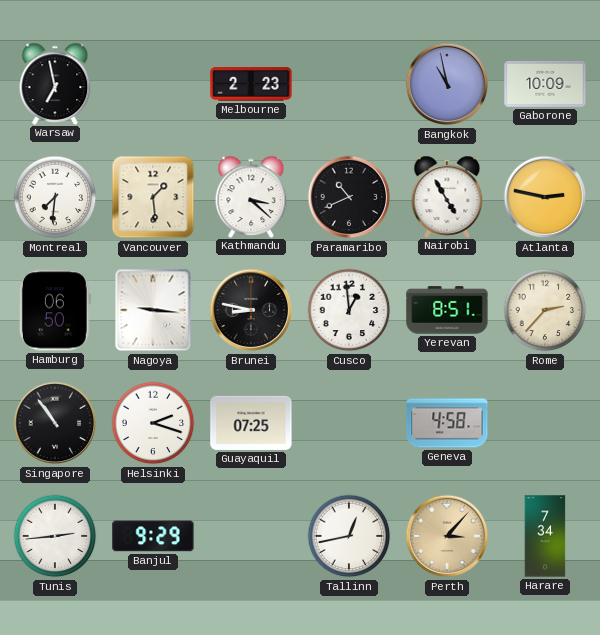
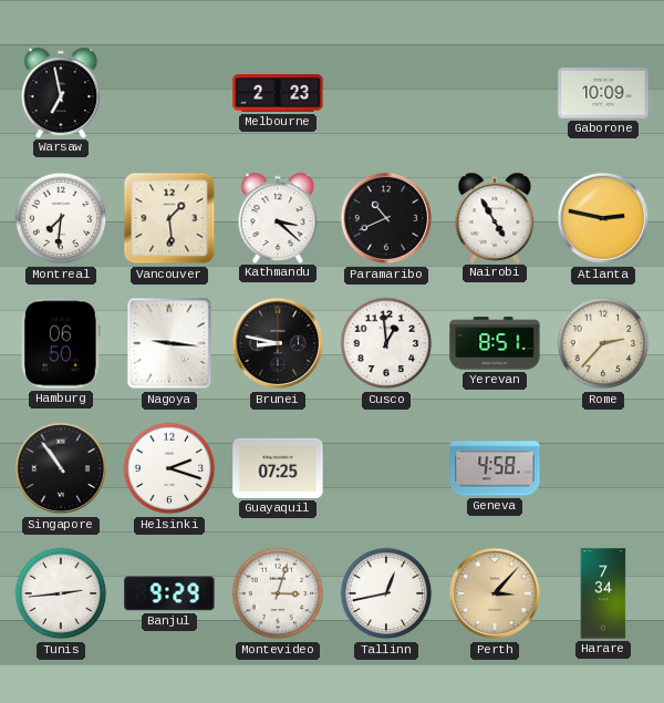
Bangkok: 10:58 -> none
Montevideo: none -> 3:03
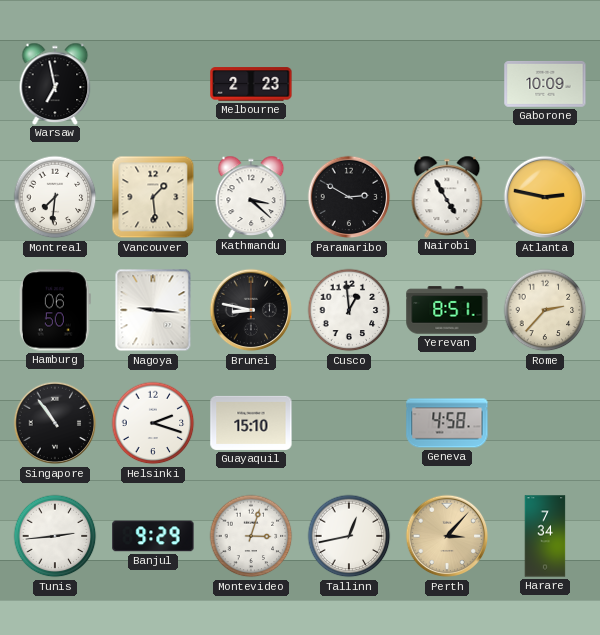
Paramaribo: 10:41 -> 2:50
Guayaquil: 07:25 -> 15:10
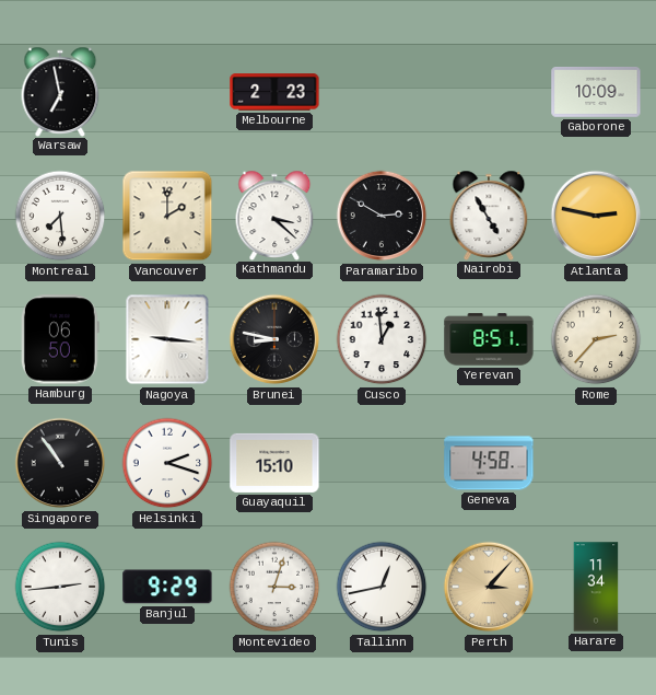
Montreal: 7:31 -> 7:29
Vancouver: 1:29 -> 2:00
Harare: 7:34 -> 11:34
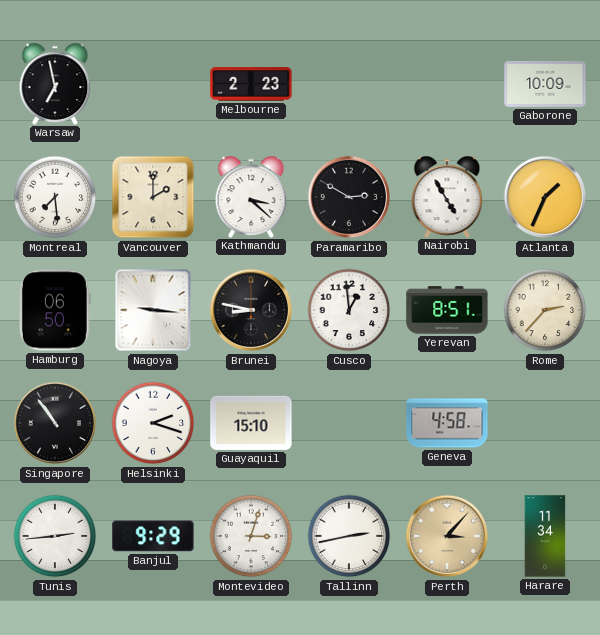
Atlanta: 2:47 -> 1:34
Tallinn: 12:43 -> 2:43
